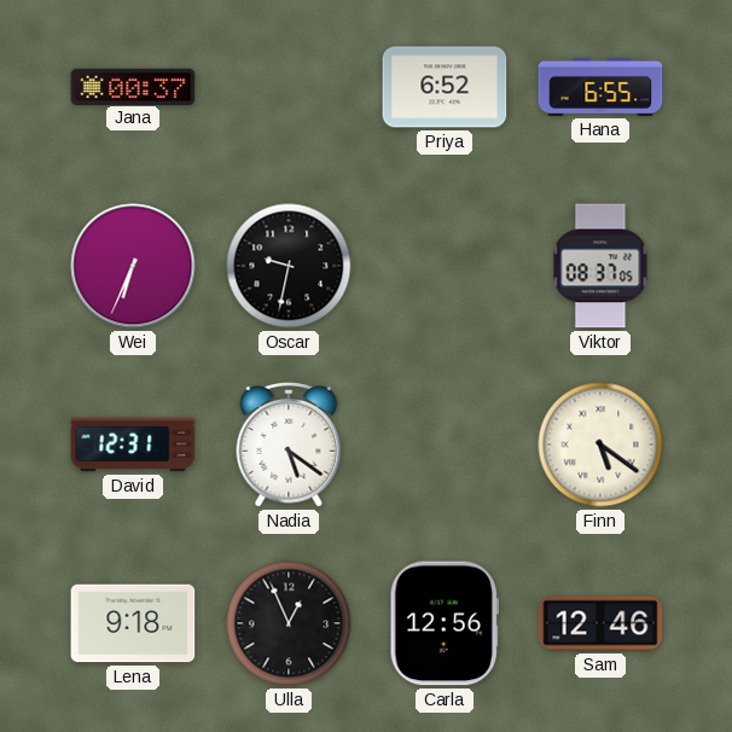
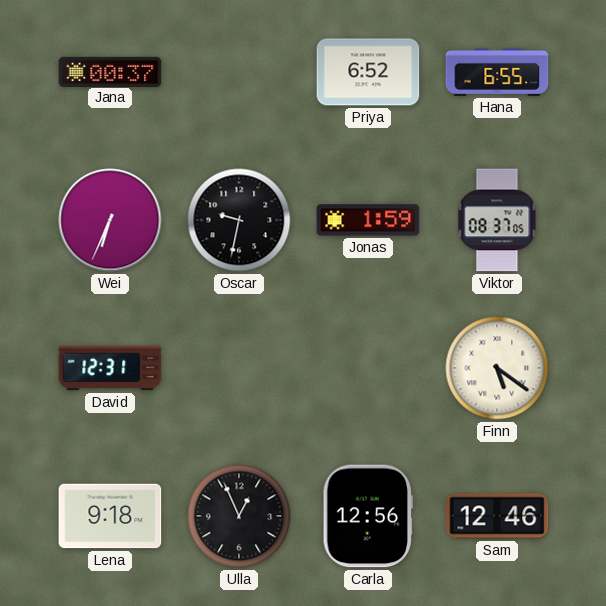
Jonas: none -> 1:59
Nadia: 5:21 -> none
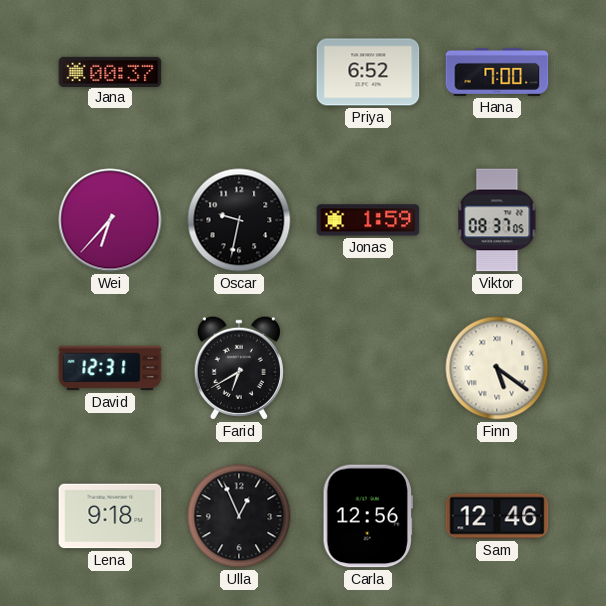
Hana: 6:55 -> 7:00
Wei: 6:34 -> 6:37
Farid: none -> 6:40
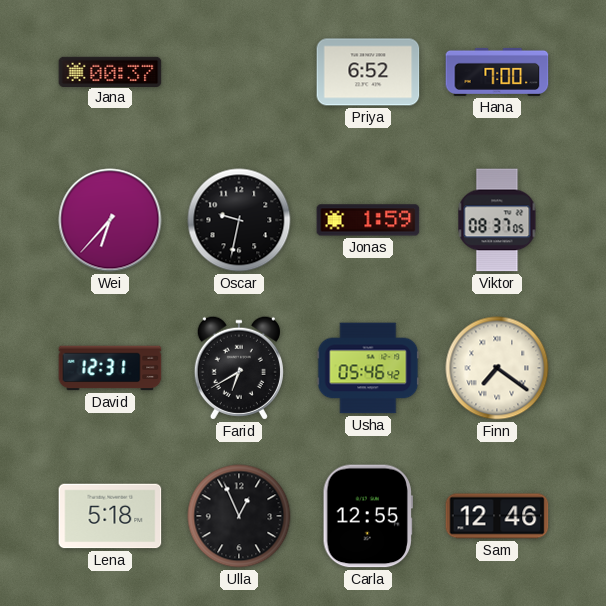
Usha: none -> 05:46
Finn: 5:21 -> 7:21
Lena: 9:18 -> 5:18
Carla: 12:56 -> 12:55
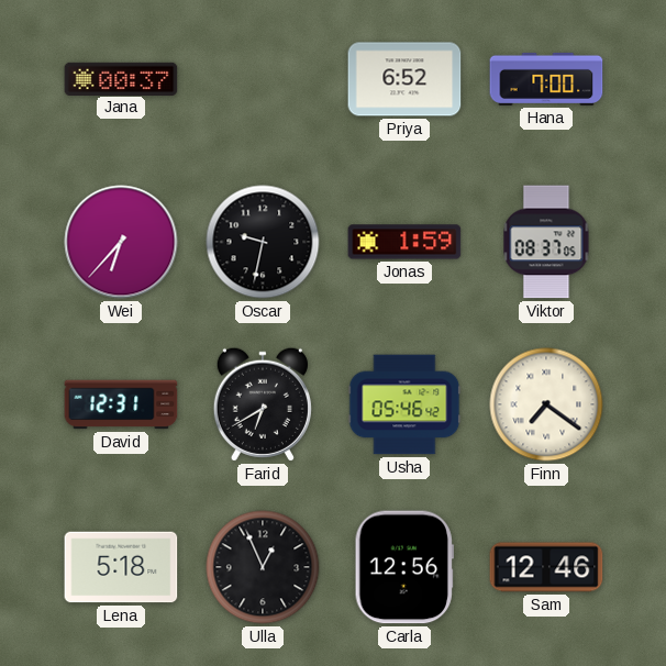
Carla: 12:55 -> 12:56
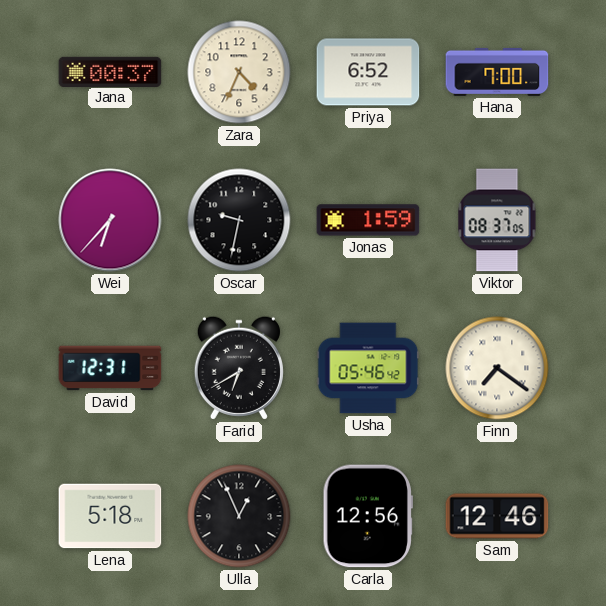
Zara: none -> 4:34
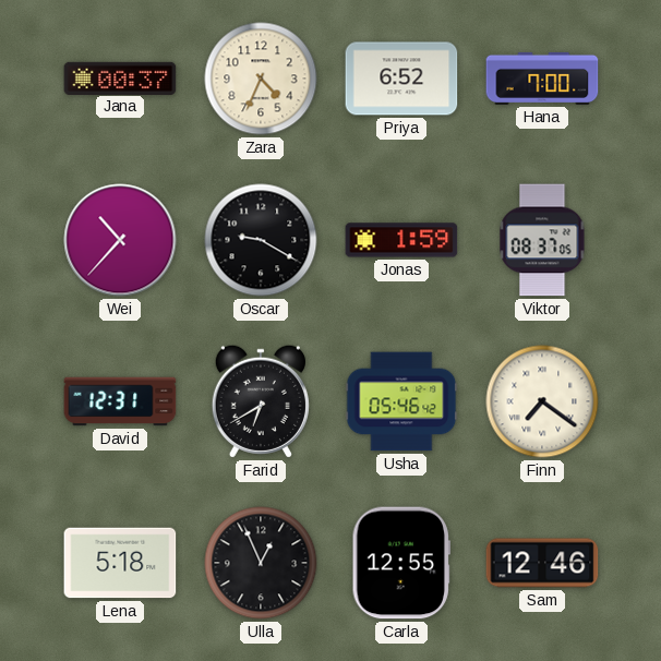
Wei: 6:37 -> 10:37
Oscar: 9:32 -> 9:20
Carla: 12:56 -> 12:55
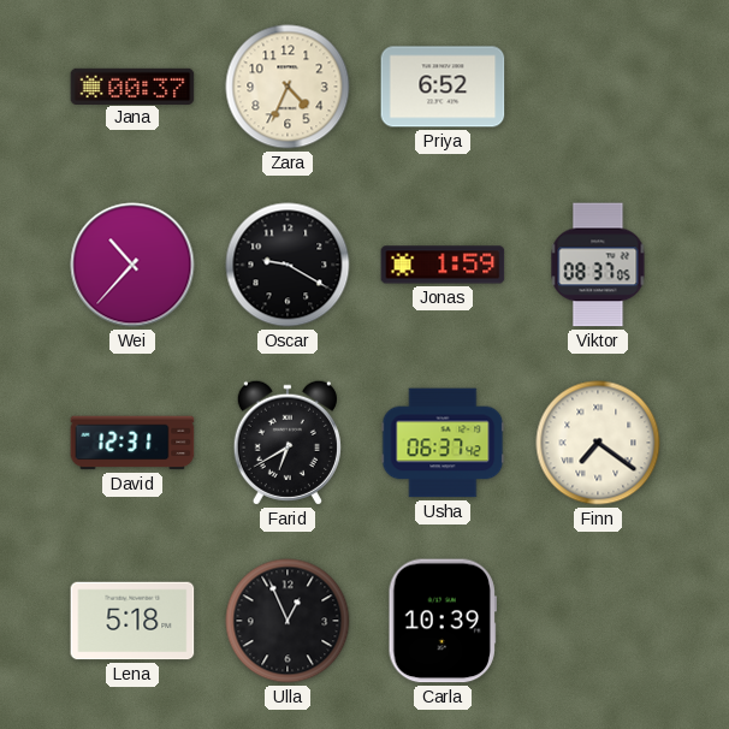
Hana: 7:00 -> none
Usha: 05:46 -> 06:37
Carla: 12:55 -> 10:39
Sam: 12:46 -> none
